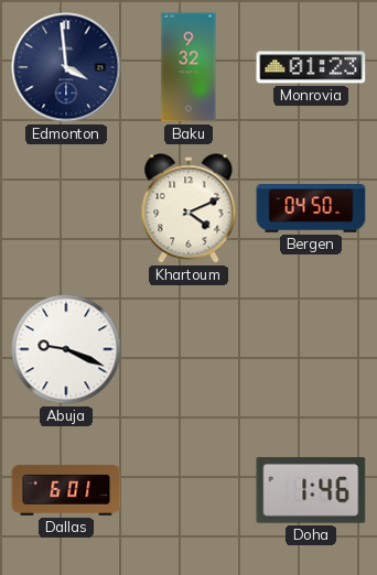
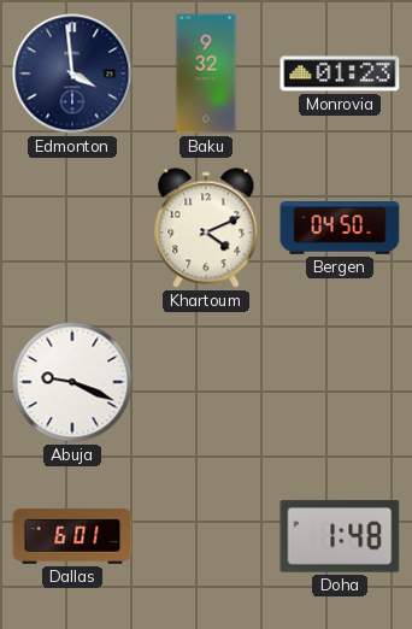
Doha: 1:46 -> 1:48
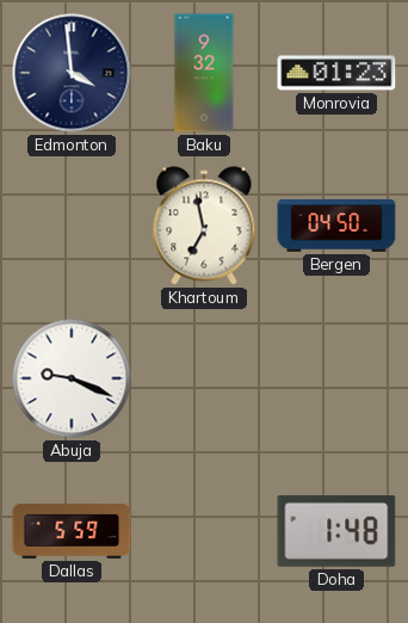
Khartoum: 4:11 -> 6:58
Dallas: 6:01 -> 5:59
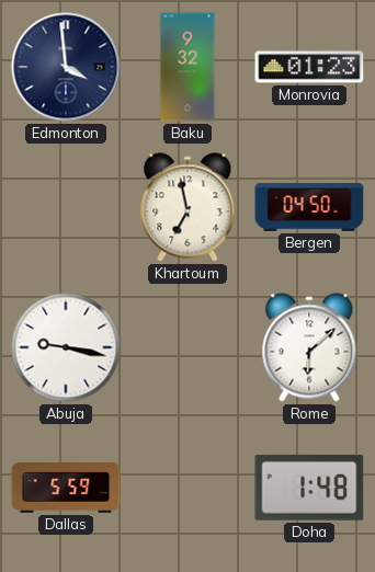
Abuja: 9:19 -> 9:17
Rome: none -> 6:08
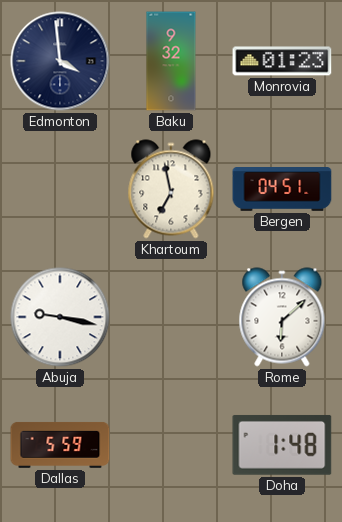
Bergen: 04:50 -> 04:51
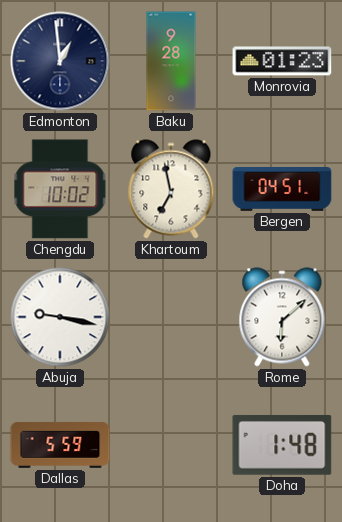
Edmonton: 3:59 -> 12:59
Baku: 9:32 -> 9:28
Chengdu: none -> 10:02
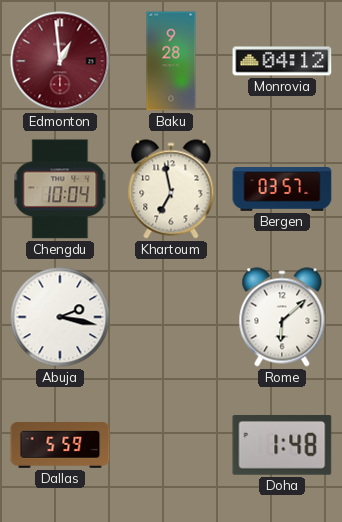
Edmonton dial: navy -> burgundy
Monrovia: 01:23 -> 04:12
Chengdu: 10:02 -> 10:04
Bergen: 04:51 -> 03:57
Abuja: 9:17 -> 2:17
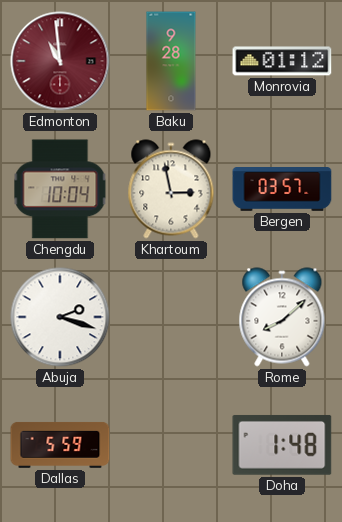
Edmonton: 12:59 -> 10:59
Monrovia: 04:12 -> 01:12
Khartoum: 6:58 -> 2:58
Abuja: 2:17 -> 2:18
Rome: 6:08 -> 8:08
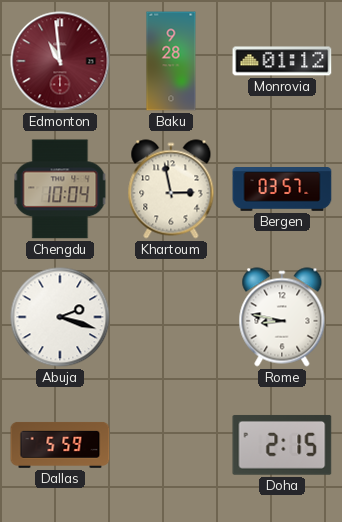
Rome: 8:08 -> 8:47
Doha: 1:48 -> 2:15
